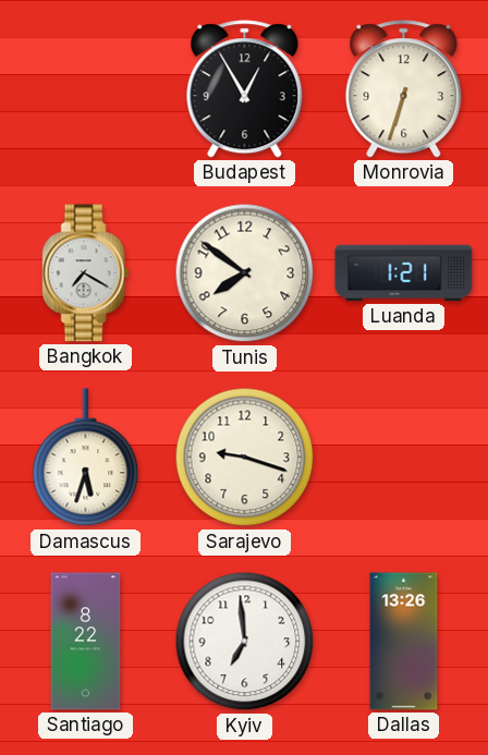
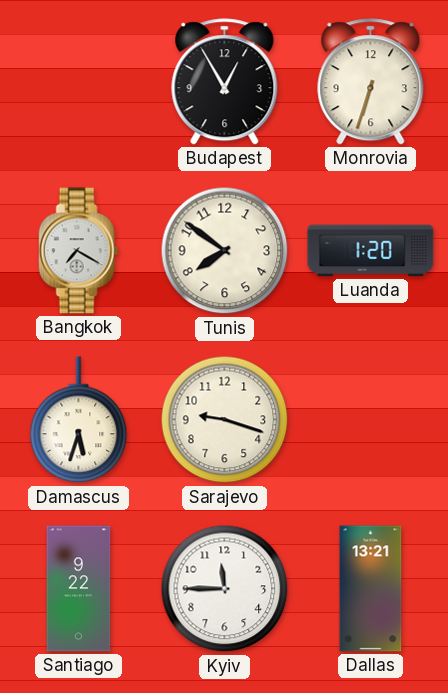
Luanda: 1:21 -> 1:20
Santiago: 8:22 -> 9:22
Kyiv: 6:59 -> 11:45
Dallas: 13:26 -> 13:21
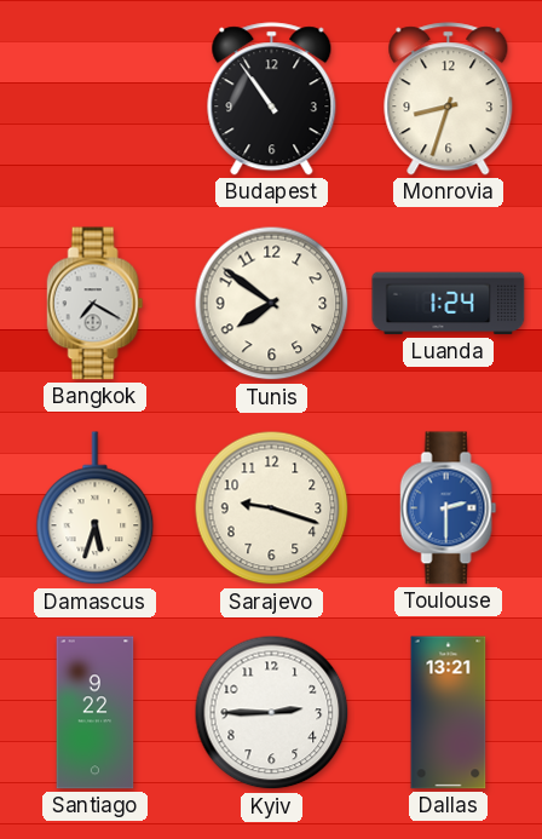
Budapest: 12:55 -> 10:54
Monrovia: 6:33 -> 8:33
Luanda: 1:20 -> 1:24
Toulouse: none -> 2:30
Kyiv: 11:45 -> 2:45
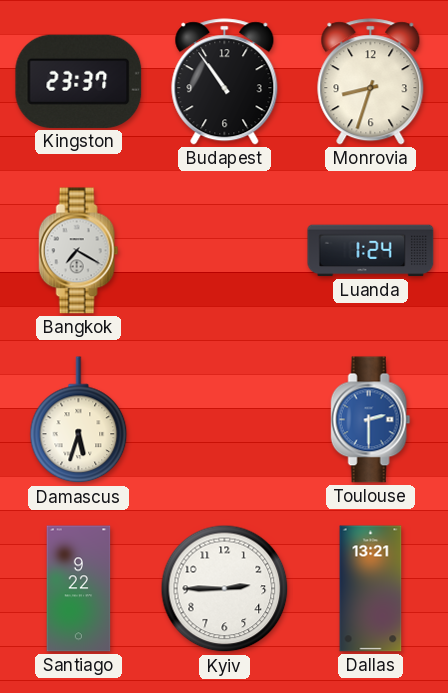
Kingston: none -> 23:37
Tunis: 7:51 -> none
Sarajevo: 9:18 -> none
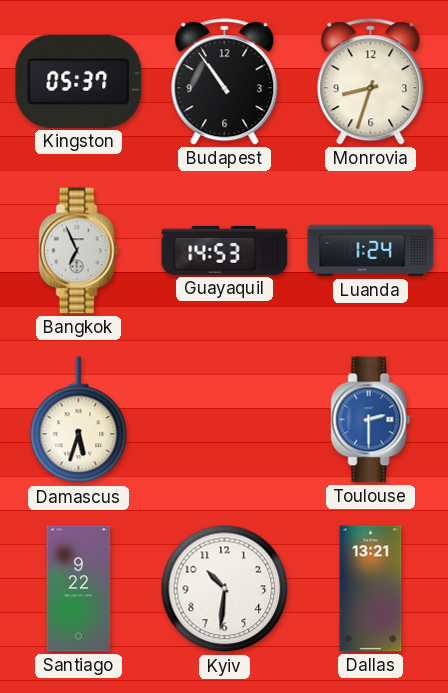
Kingston: 23:37 -> 05:37
Bangkok: 7:20 -> 6:56
Guayaquil: none -> 14:53
Kyiv: 2:45 -> 10:31
